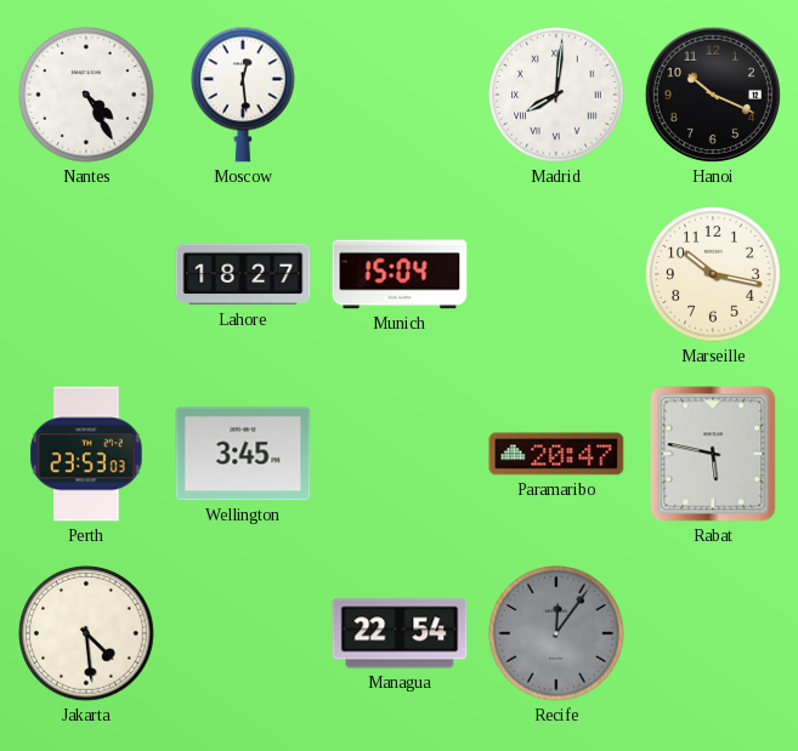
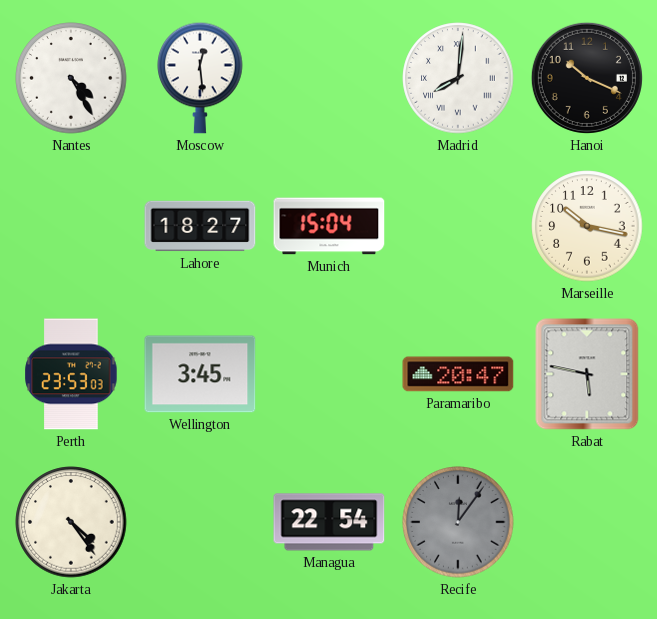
Jakarta: 4:29 -> 4:24
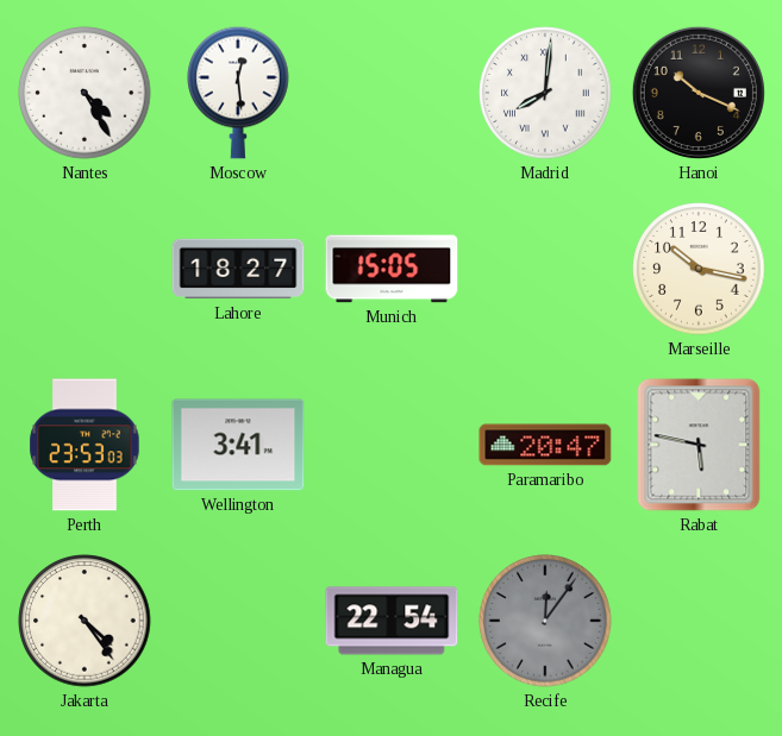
Munich: 15:04 -> 15:05
Wellington: 3:45 -> 3:41
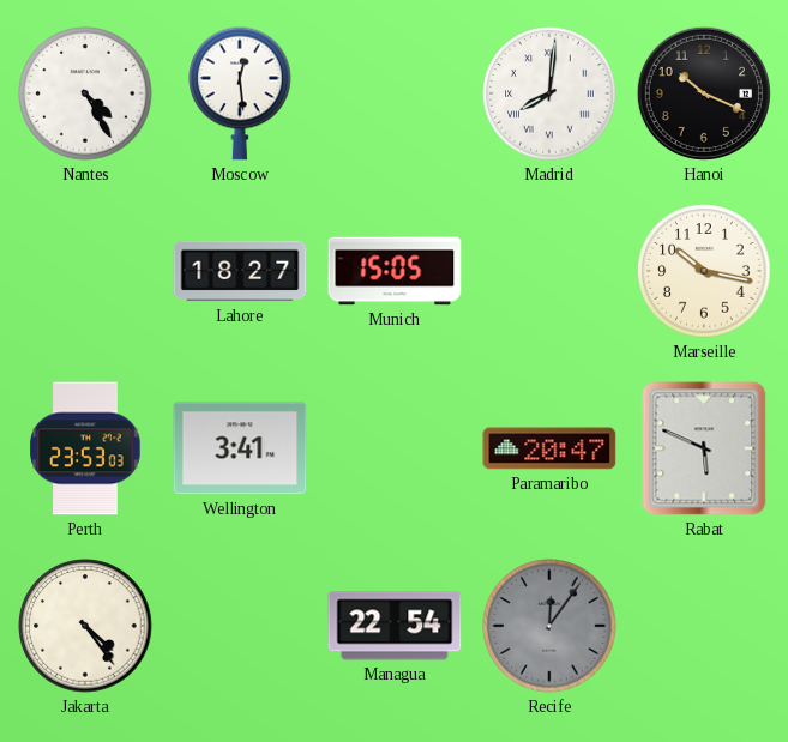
Rabat: 5:47 -> 5:49
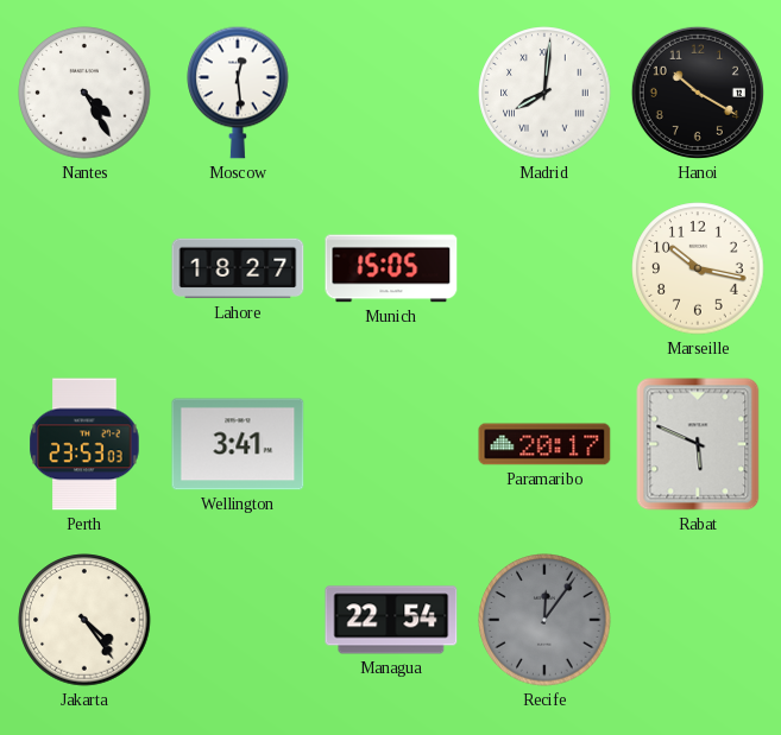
Hanoi: 10:19 -> 10:20
Paramaribo: 20:47 -> 20:17
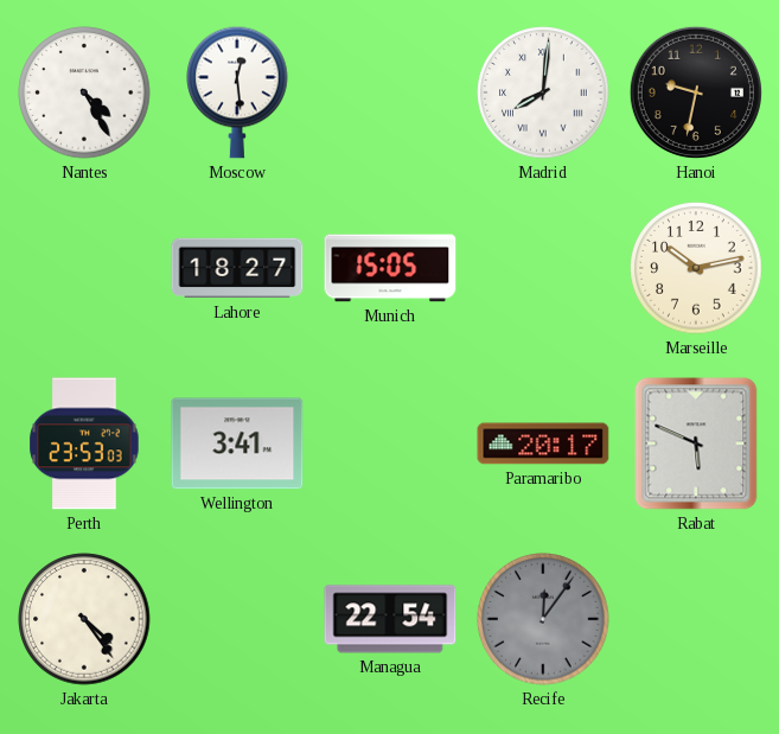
Hanoi: 10:20 -> 9:32
Marseille: 10:17 -> 10:13
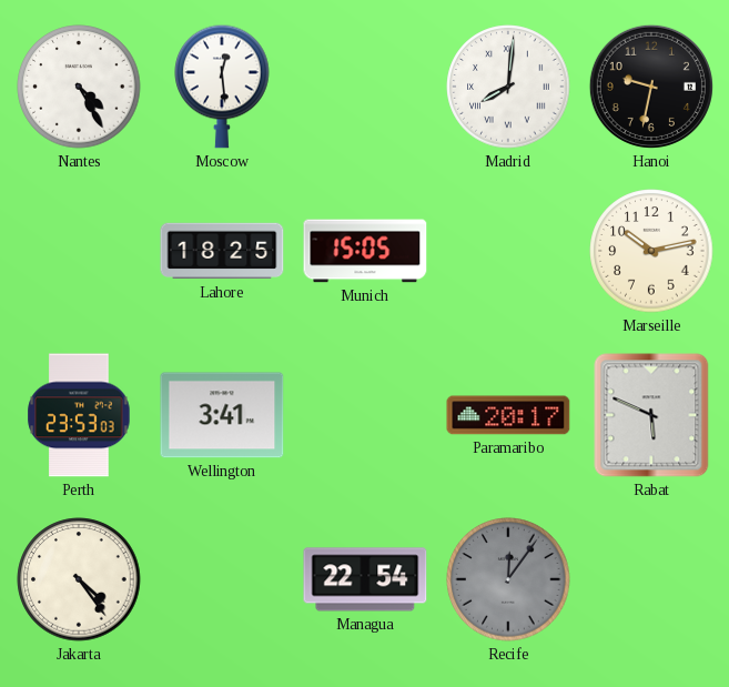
Lahore: 18:27 -> 18:25
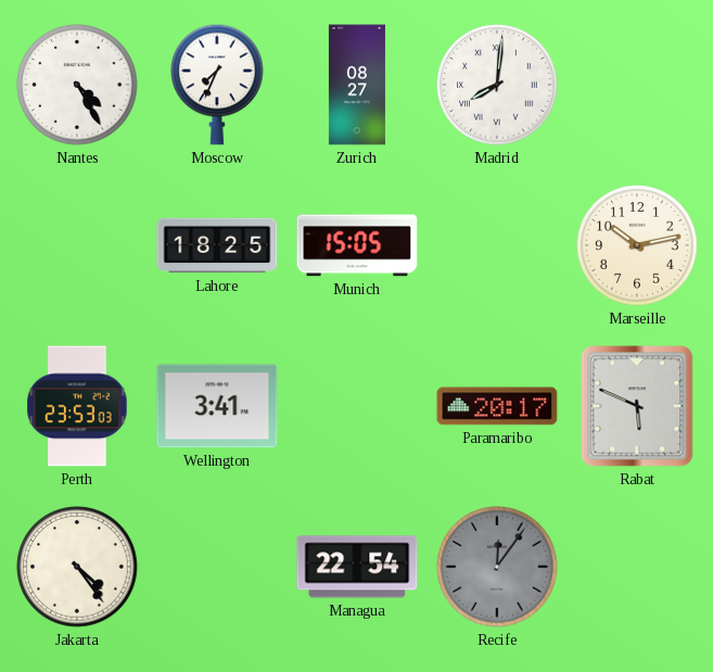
Moscow: 12:29 -> 7:34
Zurich: none -> 08:27
Hanoi: 9:32 -> none
